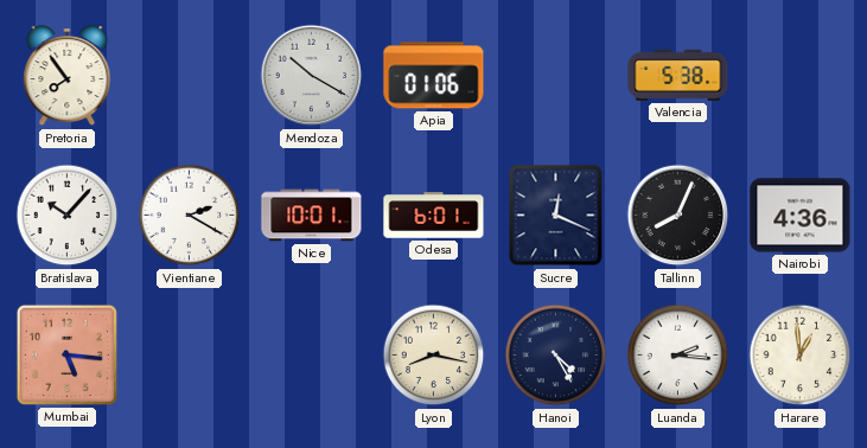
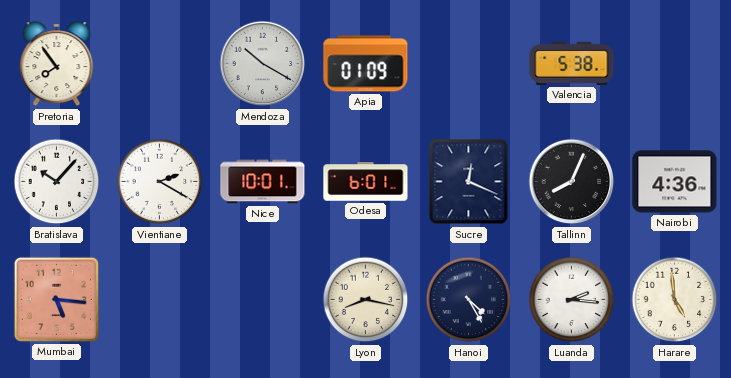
Apia: 01:06 -> 01:09
Harare: 12:59 -> 4:59
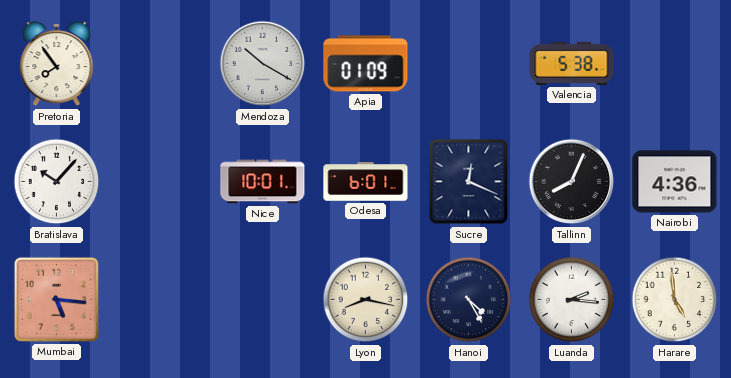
Vientiane: 2:20 -> none
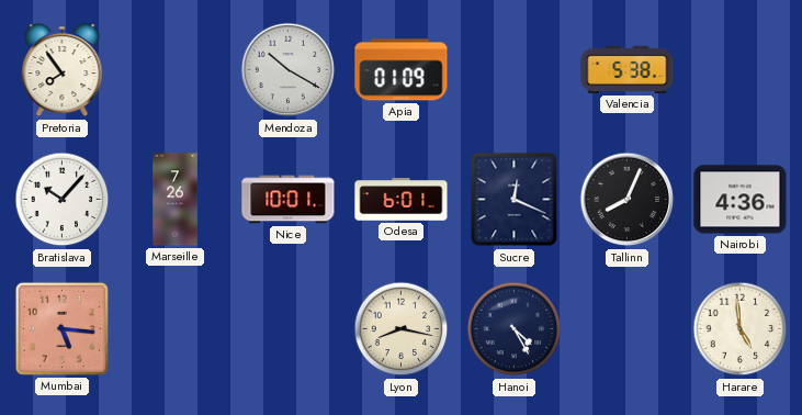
Marseille: none -> 7:26
Luanda: 2:16 -> none
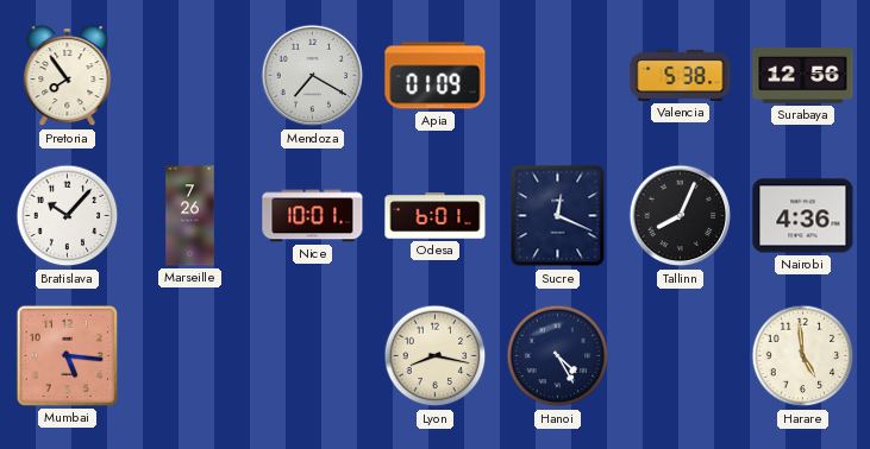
Mendoza: 10:20 -> 7:20
Surabaya: none -> 12:56
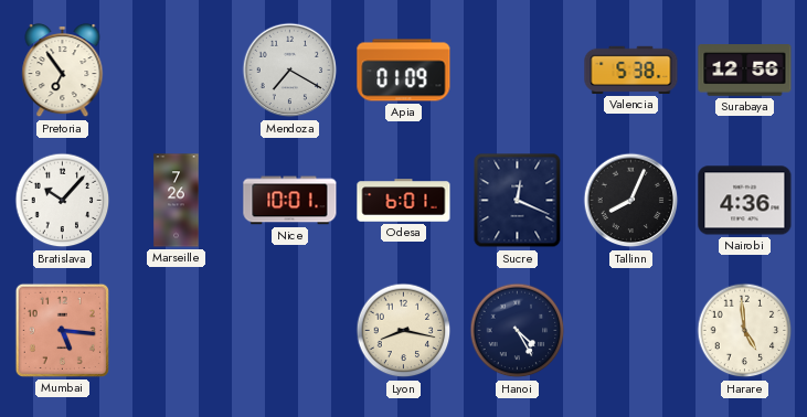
Pretoria: 7:54 -> 6:54
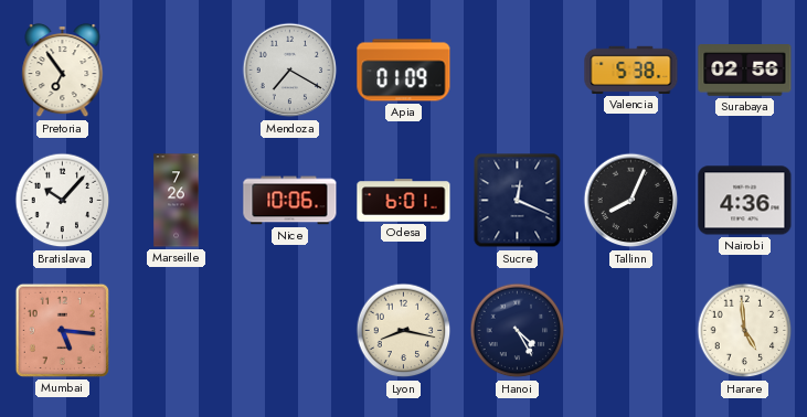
Surabaya: 12:56 -> 02:56
Nice: 10:01 -> 10:06
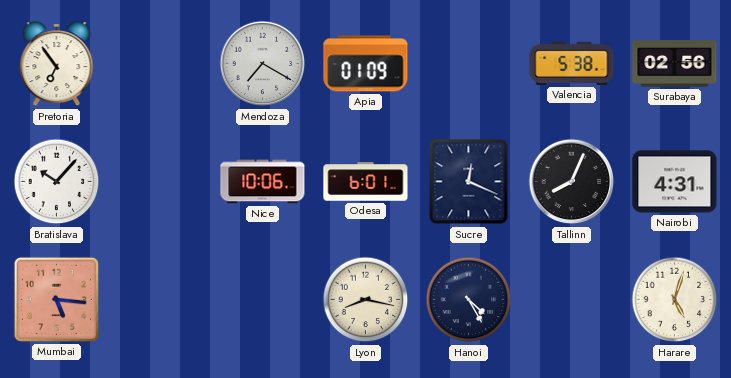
Marseille: 7:26 -> none
Nairobi: 4:36 -> 4:31
Harare: 4:59 -> 5:03
